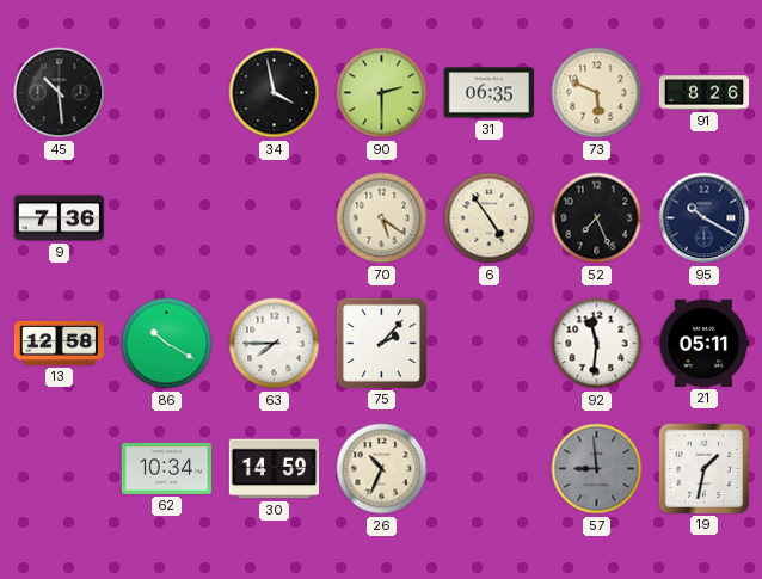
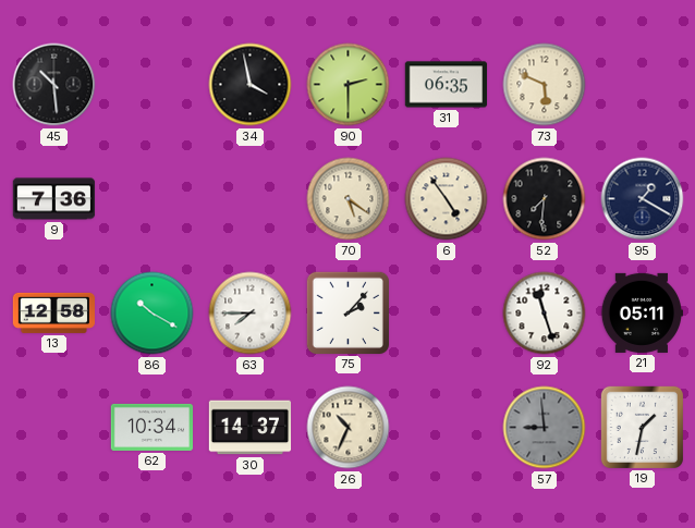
91: 8:26 -> none
52: 7:26 -> 7:31
95: 10:20 -> 1:20
92: 11:31 -> 11:27
30: 14:59 -> 14:37
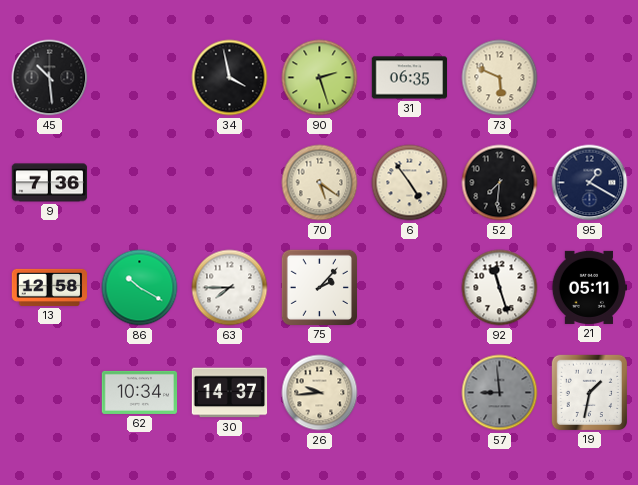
90: 2:30 -> 2:27
26: 10:34 -> 9:44
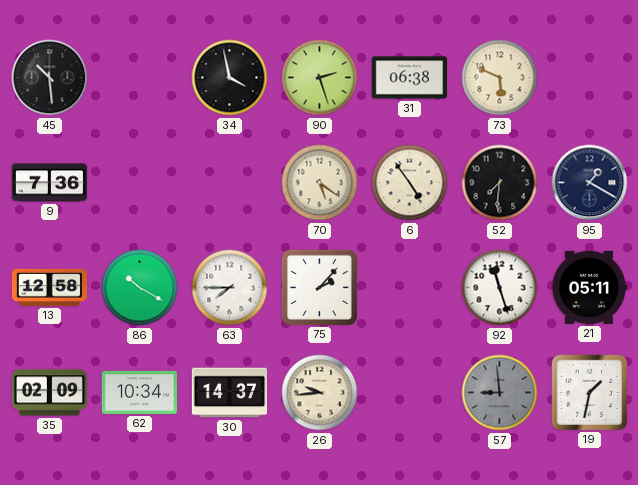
31: 06:35 -> 06:38
35: none -> 02:09
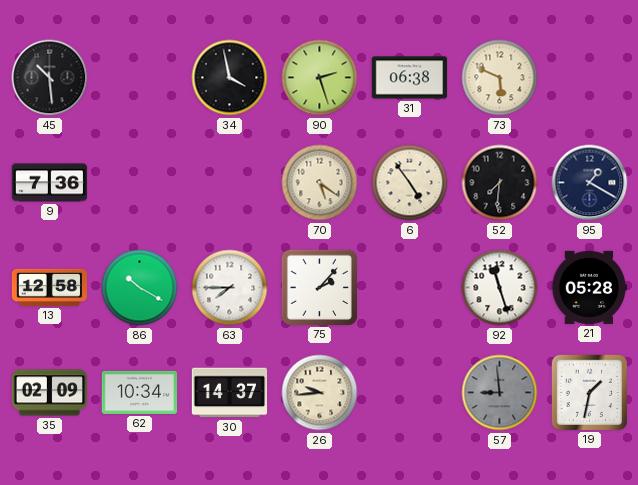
21: 05:11 -> 05:28
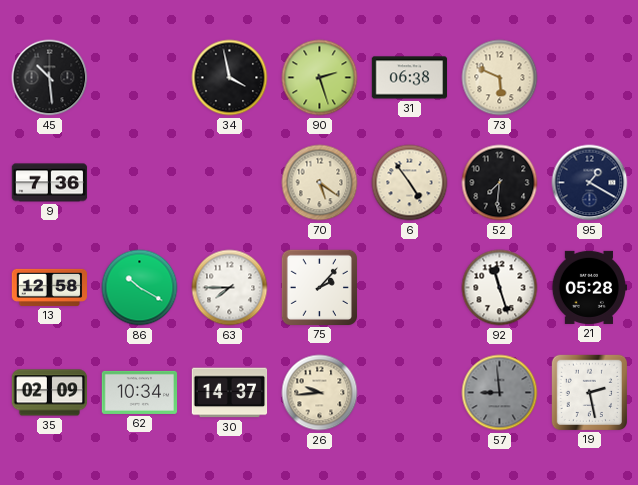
19: 1:32 -> 2:28
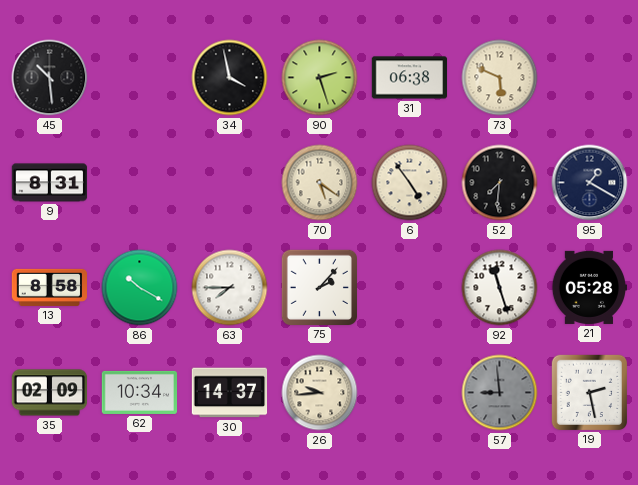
9: 7:36 -> 8:31
13: 12:58 -> 8:58
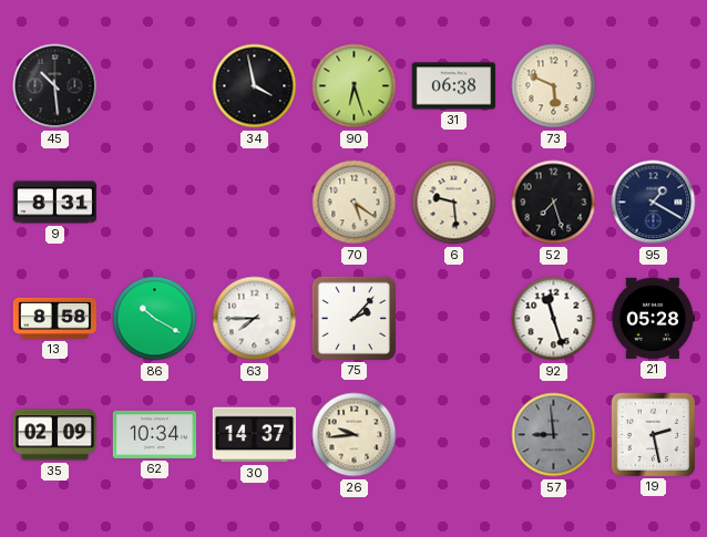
90: 2:27 -> 6:27
6: 4:54 -> 9:29
52: 7:31 -> 7:27
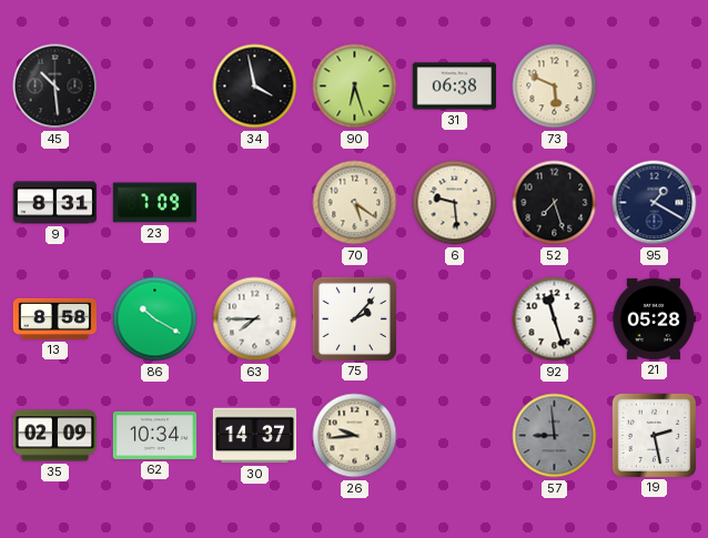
23: none -> 7:09
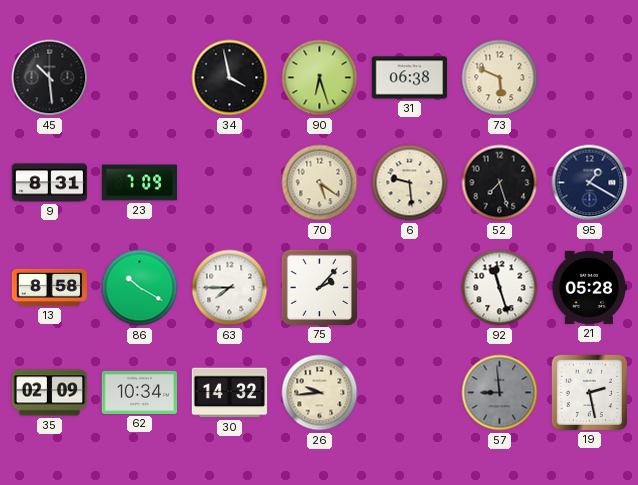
30: 14:37 -> 14:32
